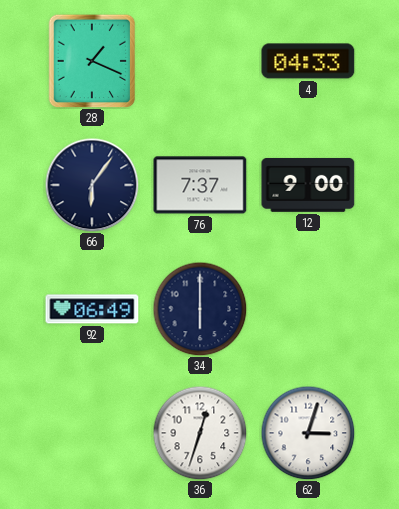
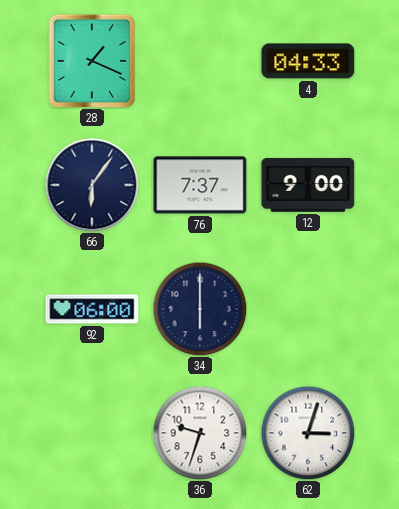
92: 06:49 -> 06:00
36: 12:33 -> 9:33
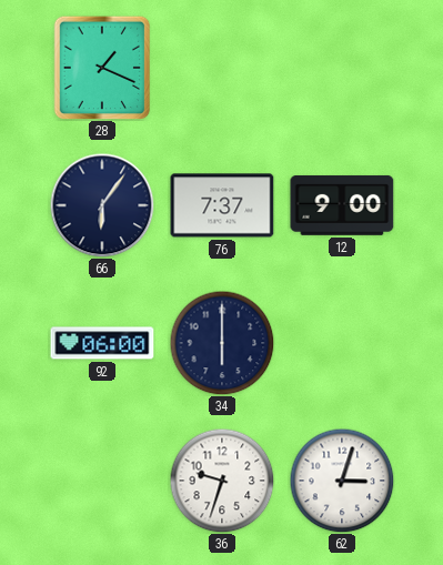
4: 04:33 -> none
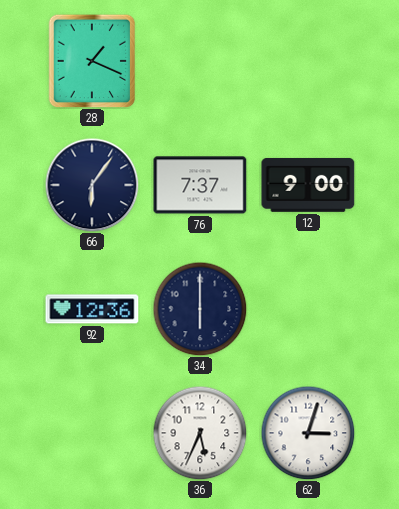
92: 06:00 -> 12:36
36: 9:33 -> 5:34
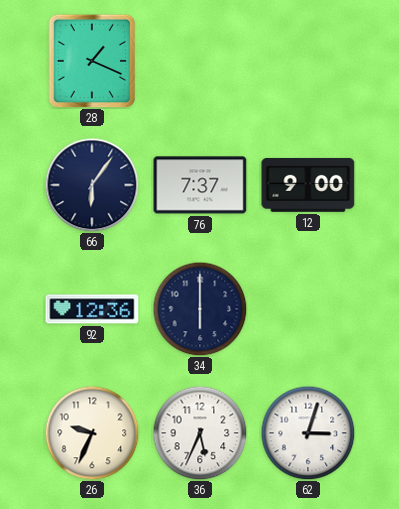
26: none -> 9:34
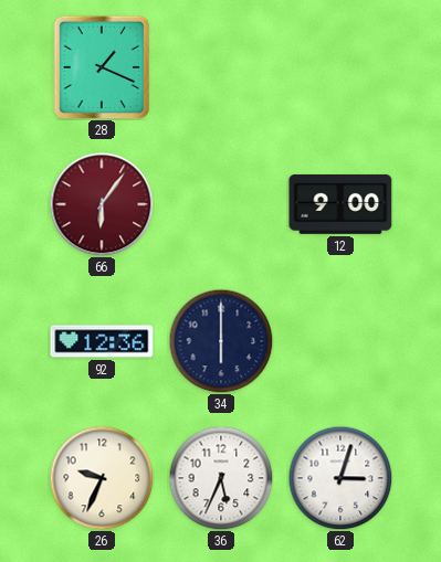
66 dial: navy -> burgundy
76: 7:37 -> none
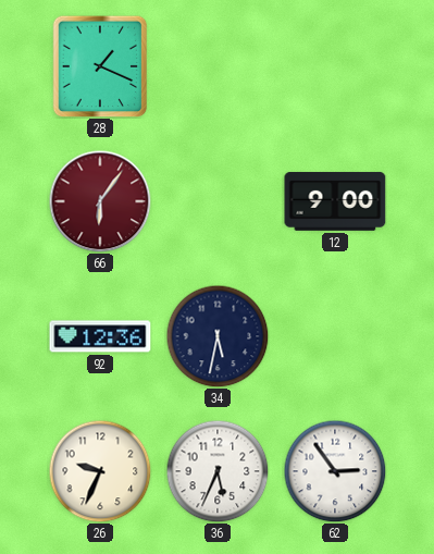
34: 6:00 -> 5:32
62: 3:03 -> 2:54
